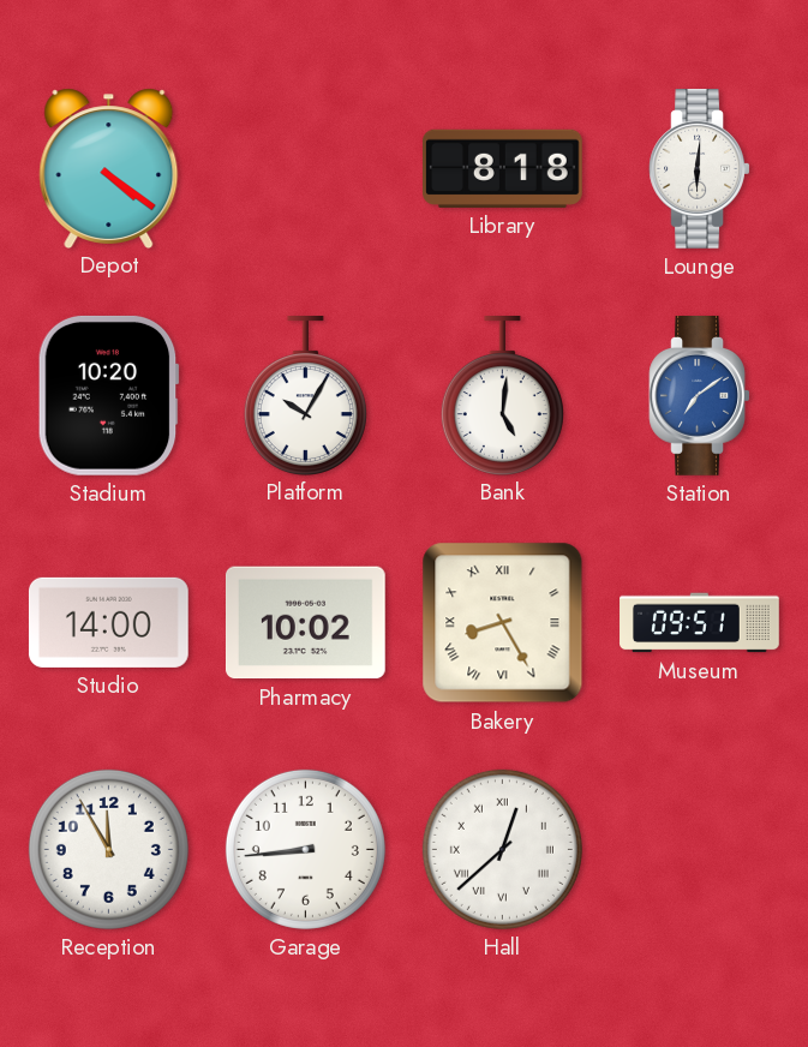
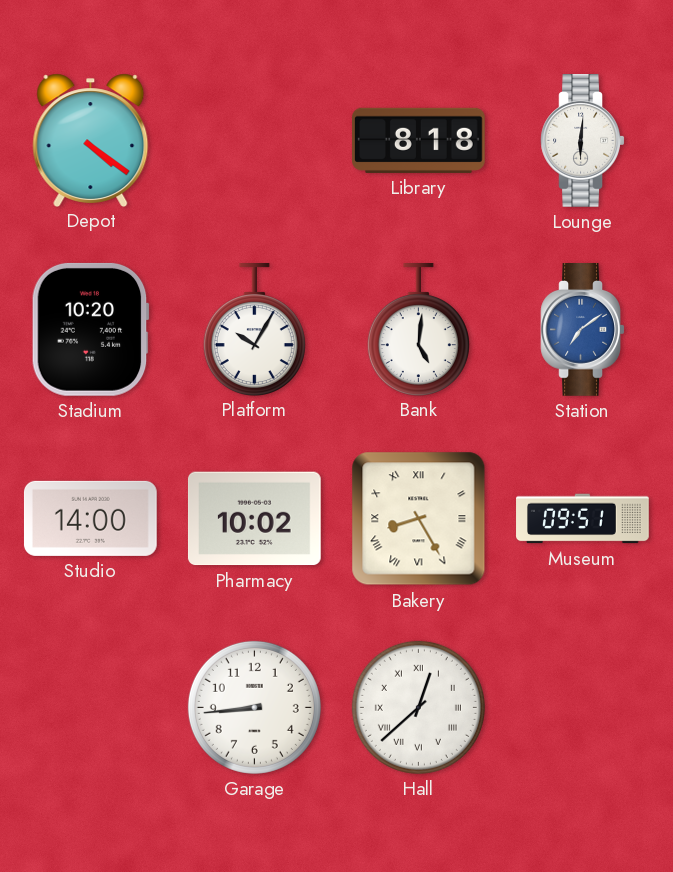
Reception: 11:55 -> none
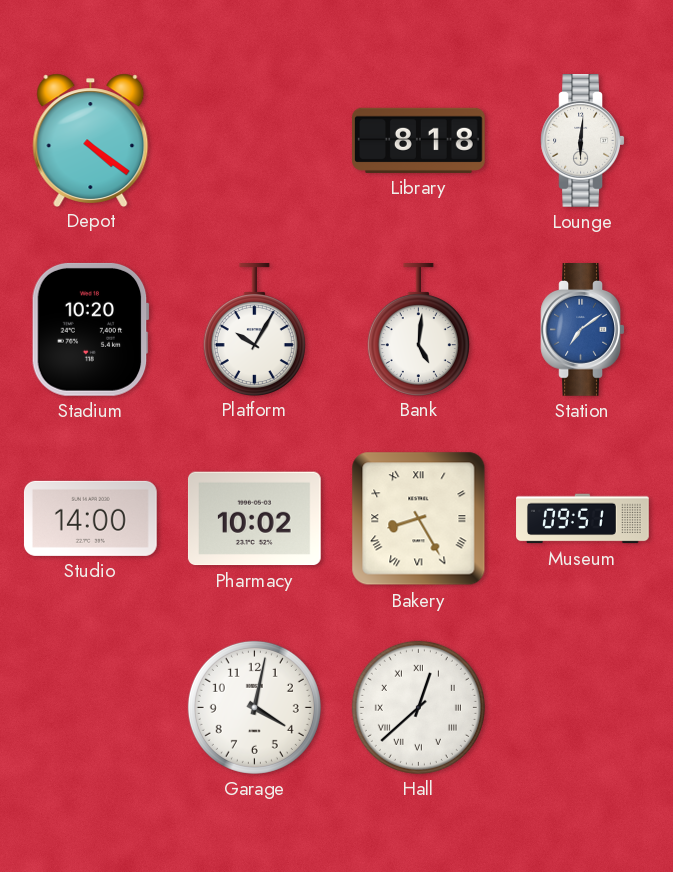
Garage: 8:44 -> 4:02
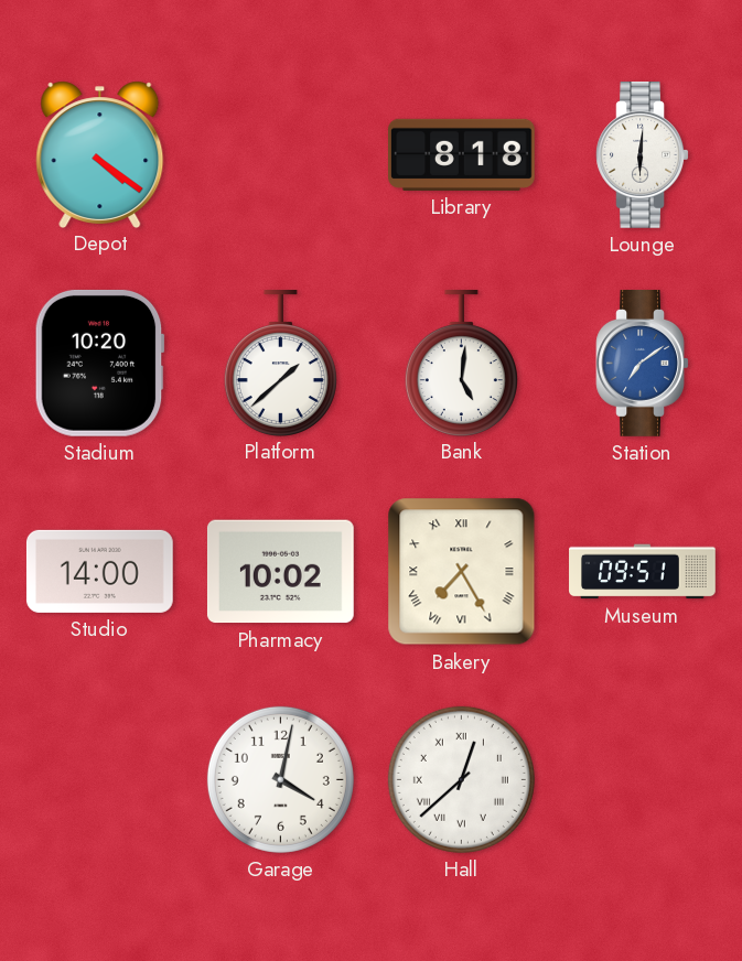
Platform: 10:05 -> 1:38
Bakery: 8:25 -> 7:25
